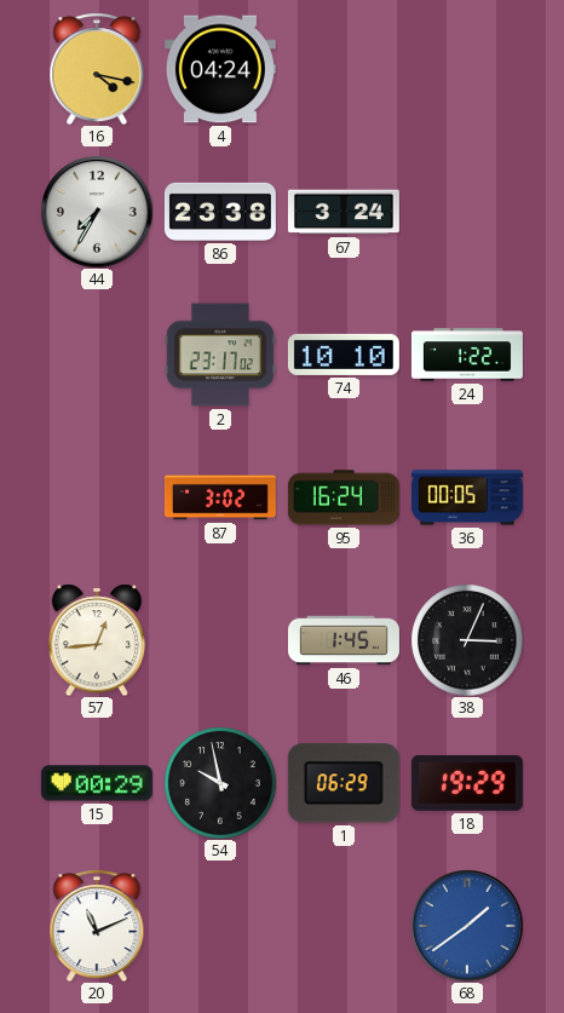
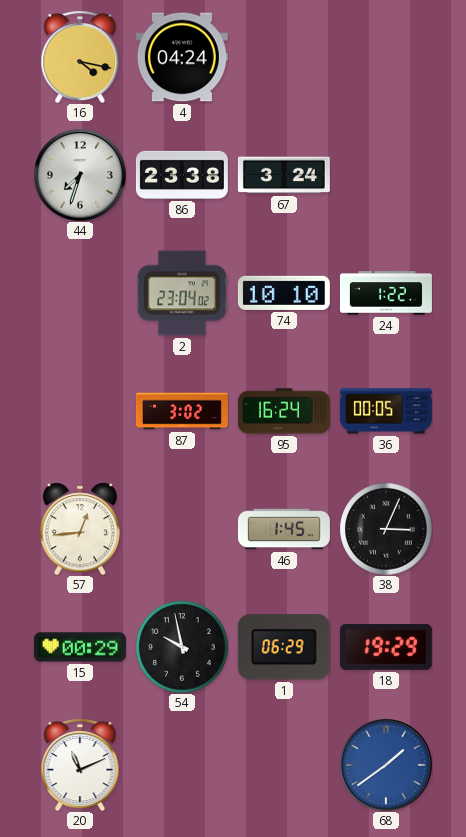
44: 7:35 -> 7:33
2: 23:17 -> 23:04
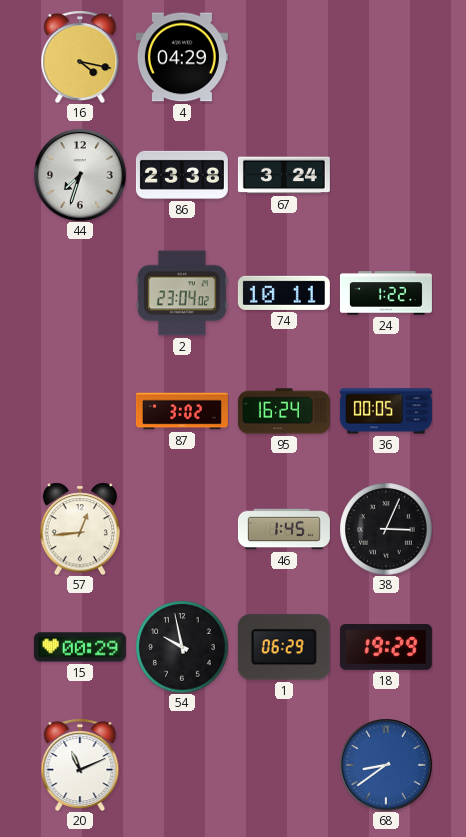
4: 04:24 -> 04:29
74: 10:10 -> 10:11
68: 1:39 -> 8:39
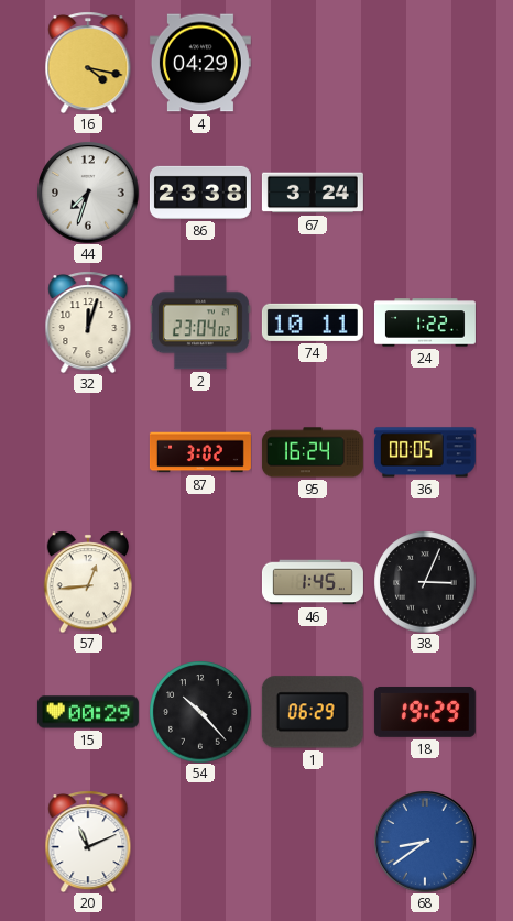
32: none -> 12:03
54: 9:58 -> 10:23
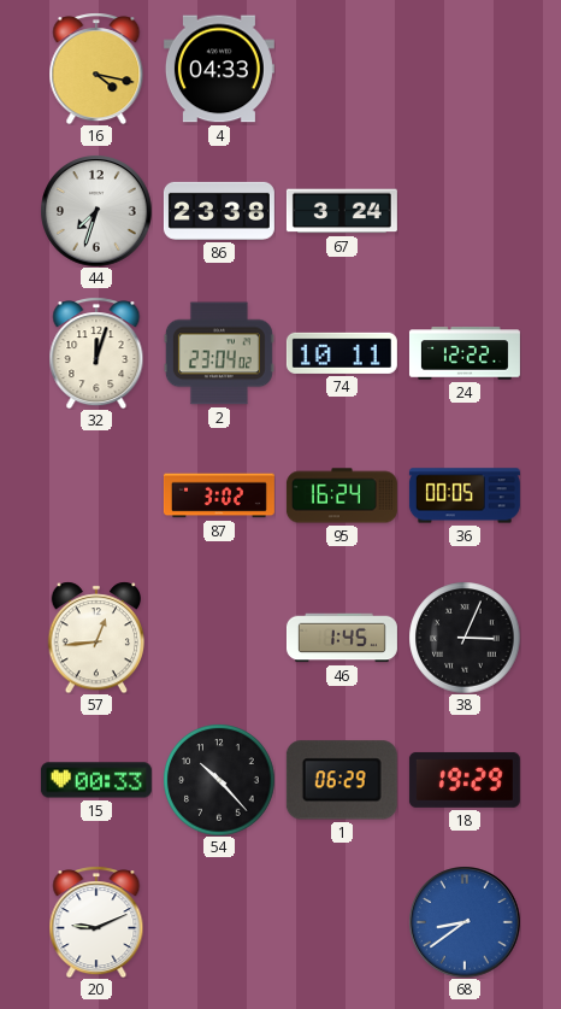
4: 04:29 -> 04:33
24: 1:22 -> 12:22
15: 00:29 -> 00:33
20: 11:11 -> 9:11
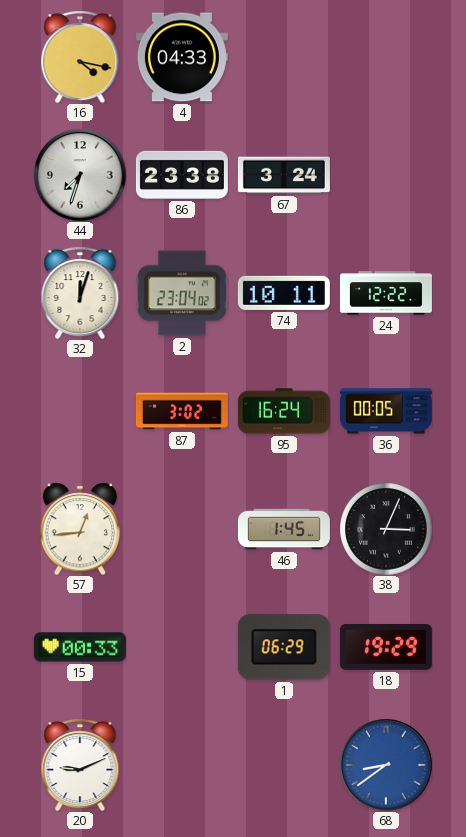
54: 10:23 -> none
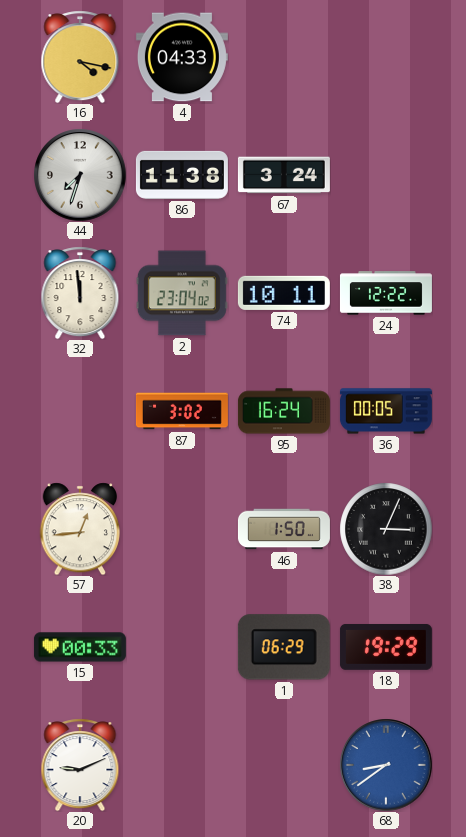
86: 23:38 -> 11:38
32: 12:03 -> 11:59
46: 1:45 -> 1:50
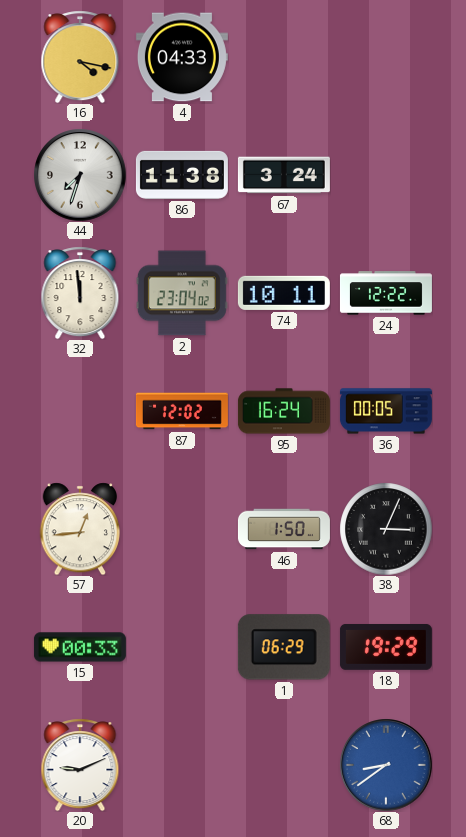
87: 3:02 -> 12:02
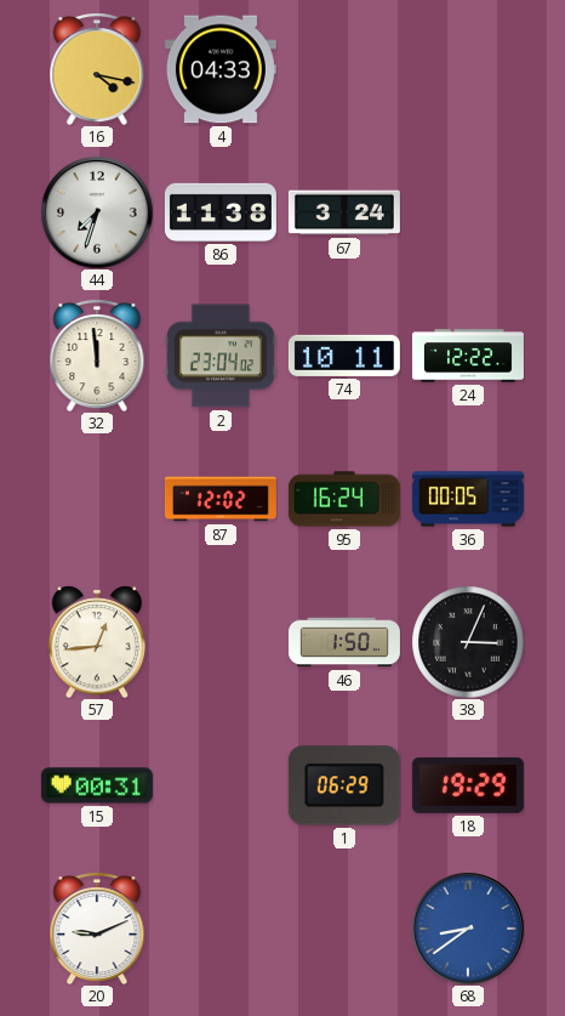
15: 00:33 -> 00:31
